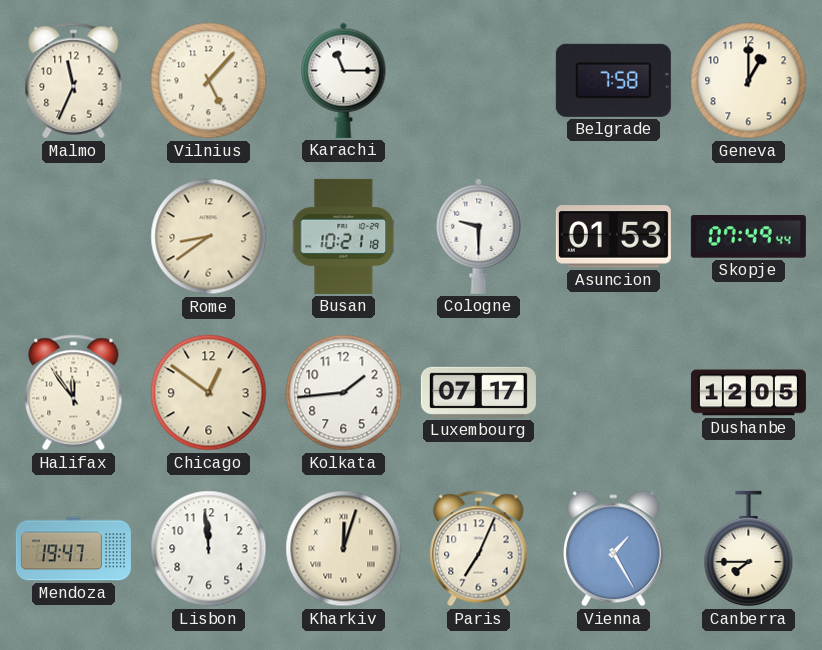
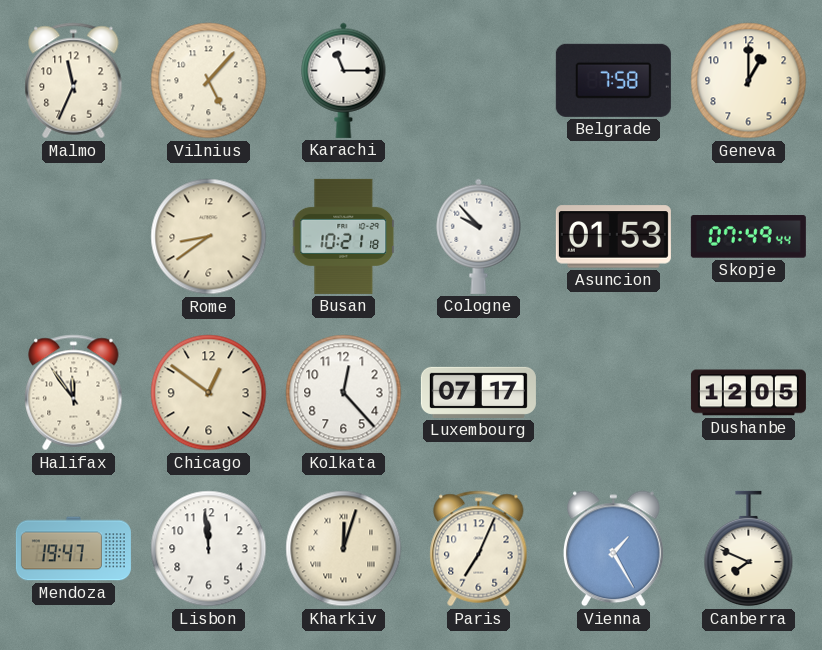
Cologne: 9:30 -> 9:53
Kolkata: 1:44 -> 12:23
Canberra: 7:45 -> 7:49
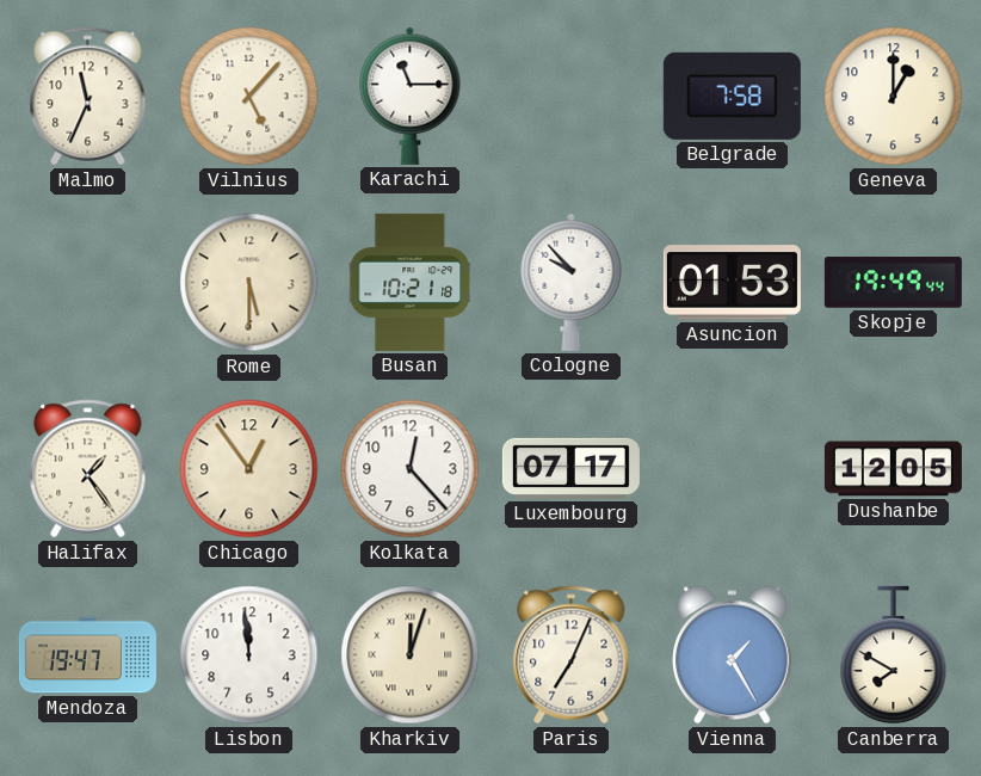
Rome: 8:39 -> 5:30
Skopje: 07:49 -> 19:49
Halifax: 11:54 -> 1:24
Chicago: 12:51 -> 12:54
Canberra: 7:49 -> 7:50
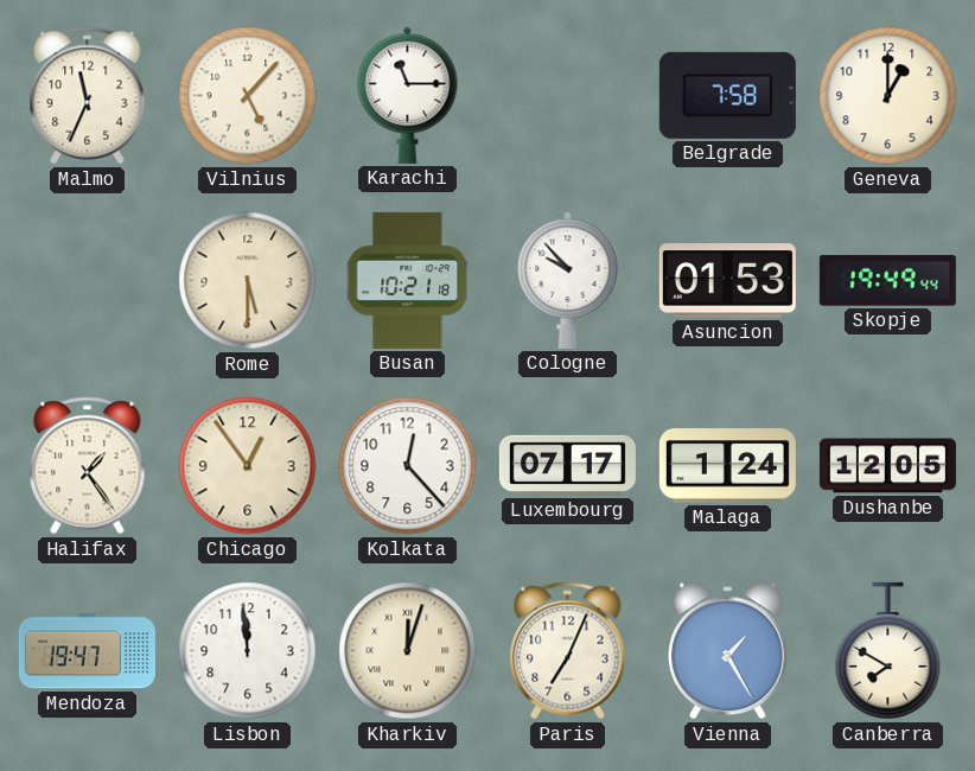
Malaga: none -> 1:24
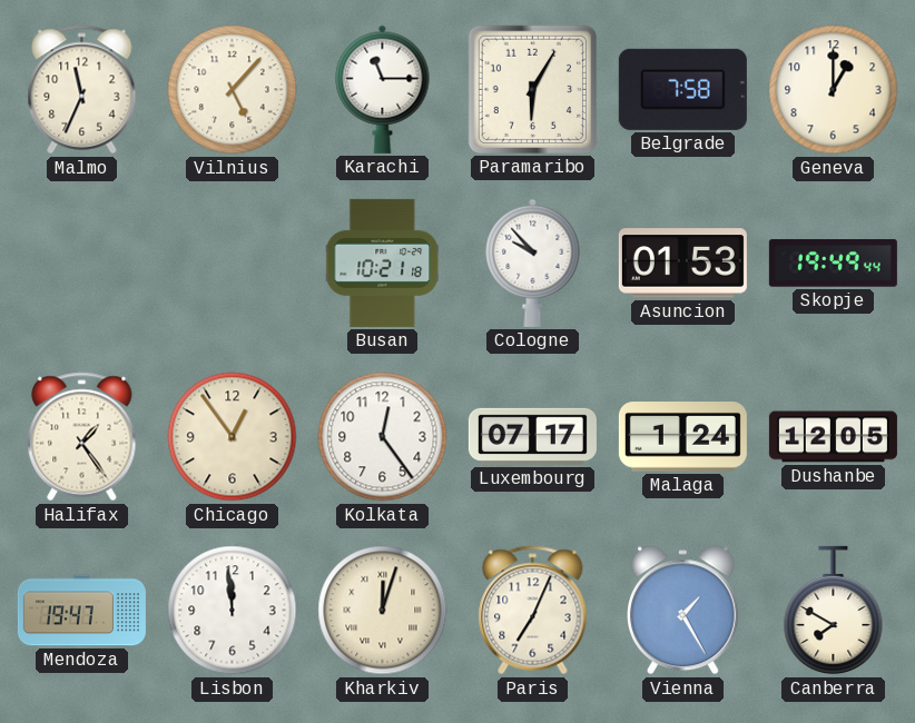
Paramaribo: none -> 6:05
Rome: 5:30 -> none
Kolkata: 12:23 -> 12:24
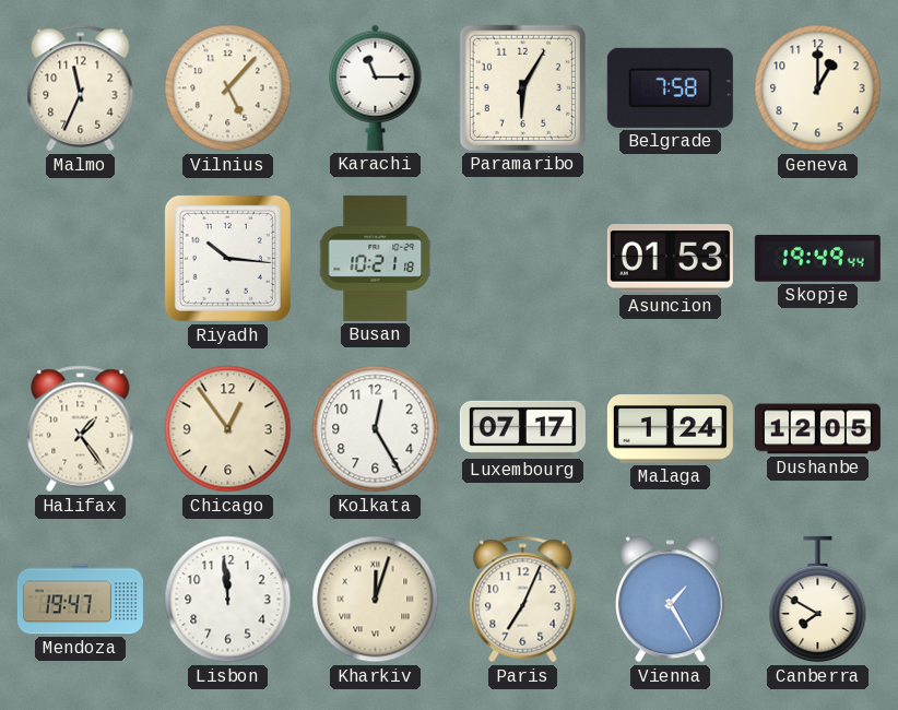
Riyadh: none -> 10:16
Cologne: 9:53 -> none
Kolkata: 12:24 -> 12:25
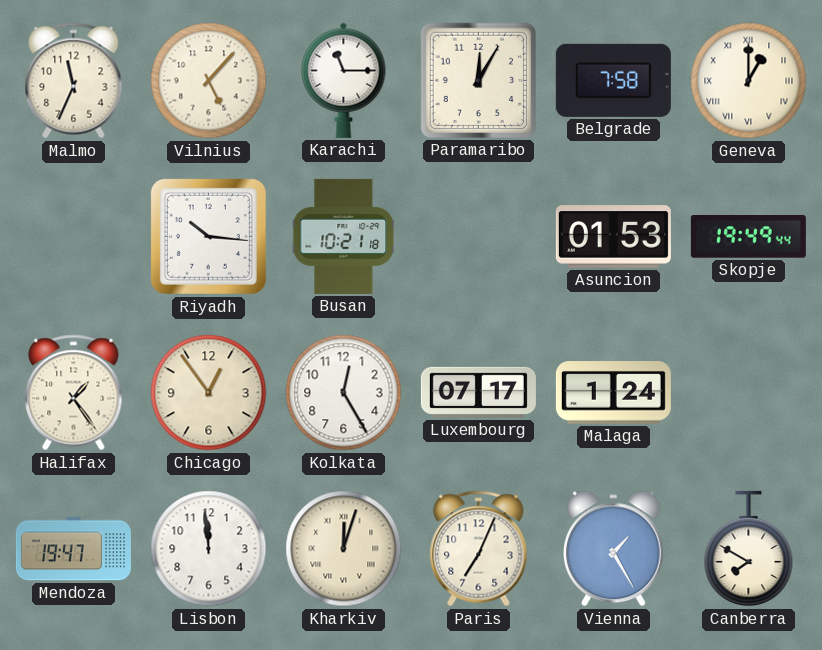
Paramaribo: 6:05 -> 12:05
Geneva numerals: Arabic -> Roman
Dushanbe: 12:05 -> none
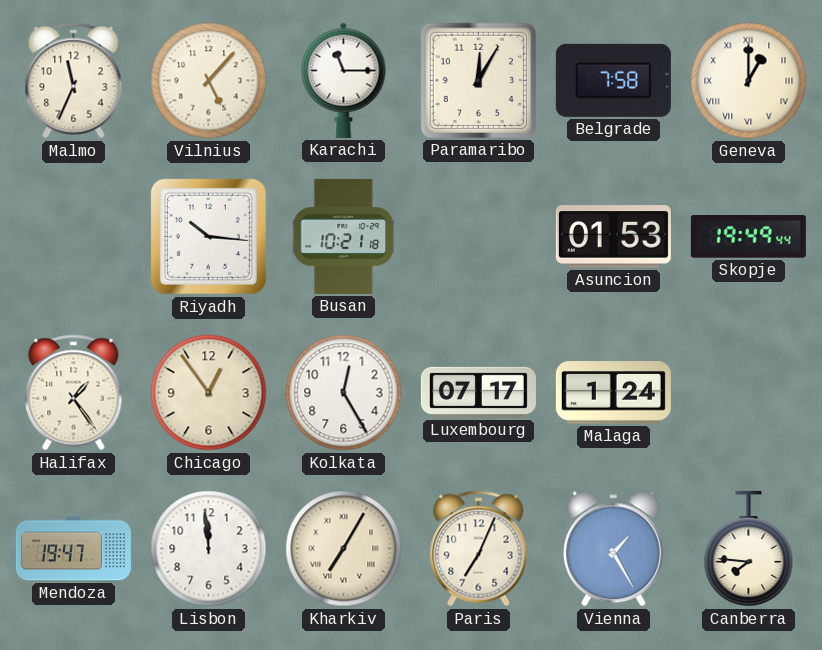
Kharkiv: 12:03 -> 7:05
Canberra: 7:50 -> 7:46
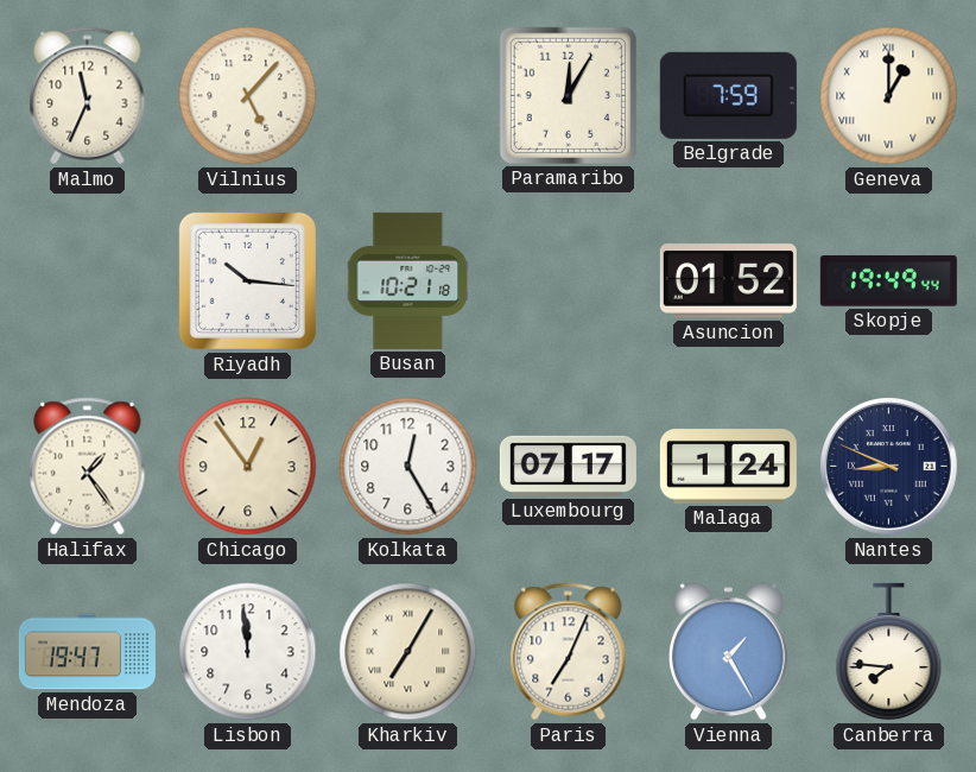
Karachi: 11:15 -> none
Belgrade: 7:58 -> 7:59
Asuncion: 01:53 -> 01:52
Nantes: none -> 8:49
